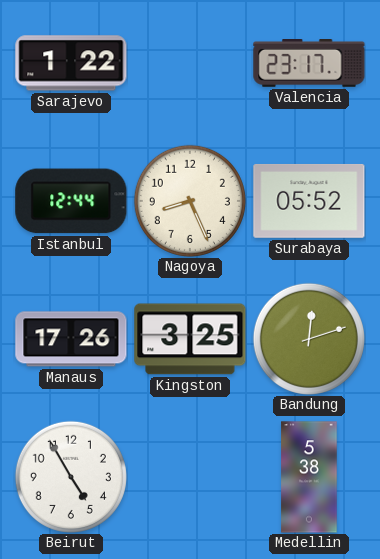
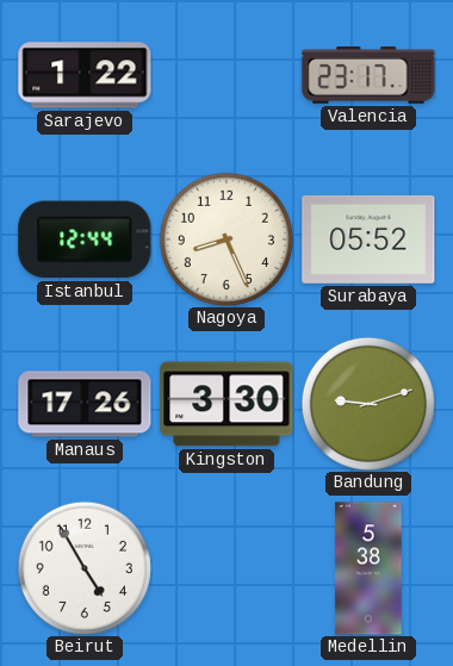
Kingston: 3:25 -> 3:30
Bandung: 12:12 -> 9:12
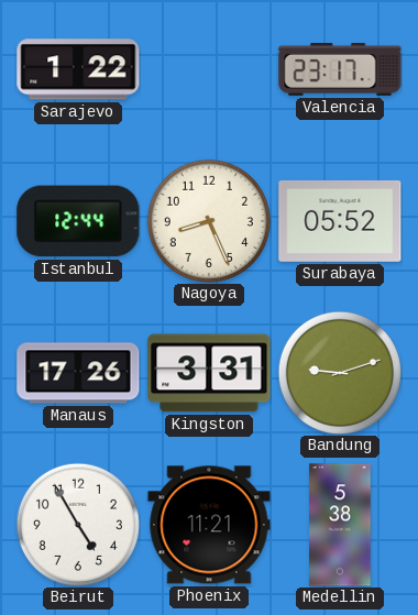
Kingston: 3:30 -> 3:31
Phoenix: none -> 11:21
